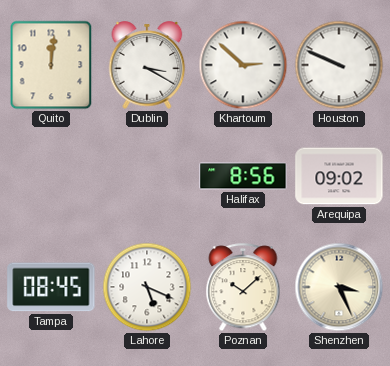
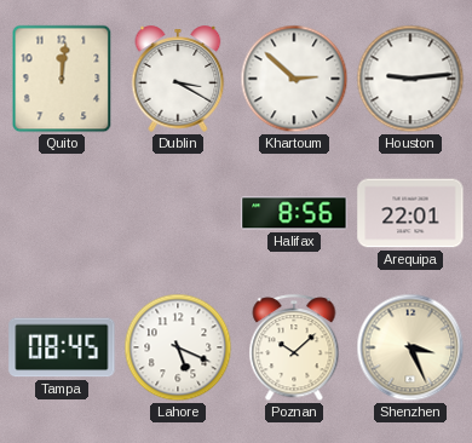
Houston: 9:49 -> 9:14
Arequipa: 09:02 -> 22:01
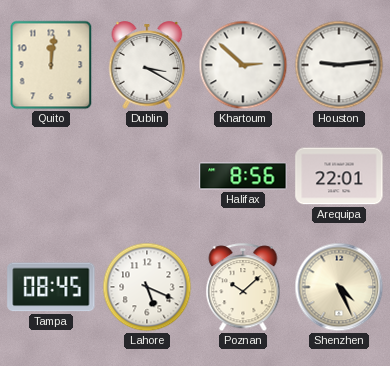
Shenzhen: 3:26 -> 4:26
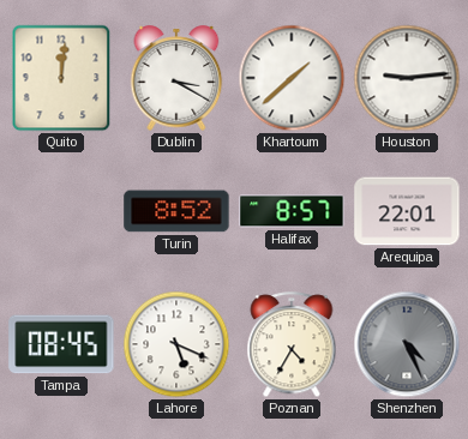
Khartoum: 2:52 -> 1:38
Turin: none -> 8:52
Halifax: 8:56 -> 8:57
Poznan: 10:08 -> 4:35
Shenzhen dial: cream -> grey
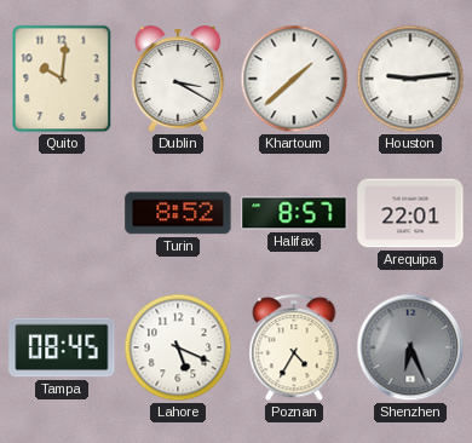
Quito: 12:01 -> 10:01
Shenzhen: 4:26 -> 6:26
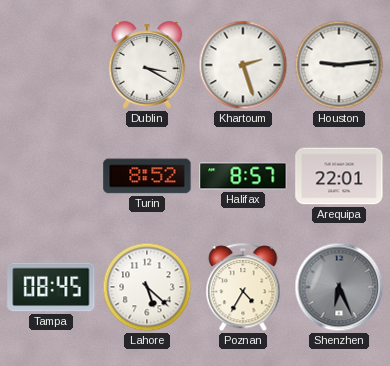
Quito: 10:01 -> none
Khartoum: 1:38 -> 2:27
Lahore: 5:19 -> 5:22
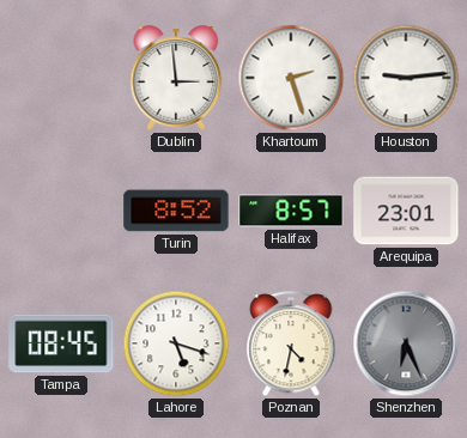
Dublin: 3:20 -> 2:59
Arequipa: 22:01 -> 23:01
Lahore: 5:22 -> 5:18
Poznan: 4:35 -> 4:32
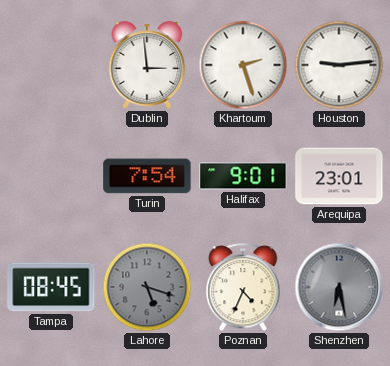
Turin: 8:52 -> 7:54
Halifax: 8:57 -> 9:01
Lahore dial: white -> grey
Poznan: 4:32 -> 4:34
Shenzhen: 6:26 -> 6:28
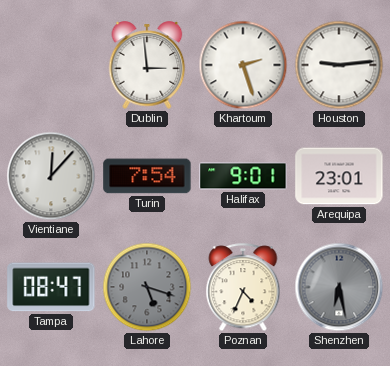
Vientiane: none -> 12:07
Tampa: 08:45 -> 08:47
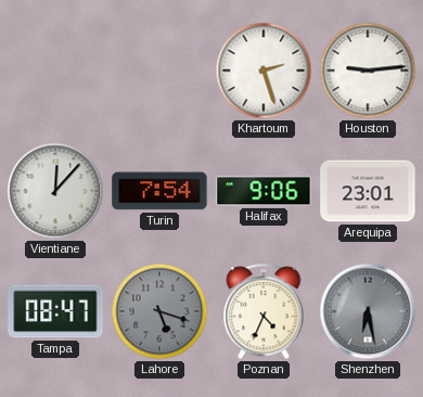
Dublin: 2:59 -> none
Halifax: 9:01 -> 9:06
